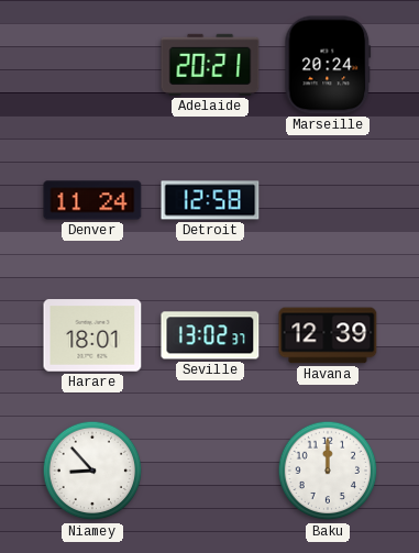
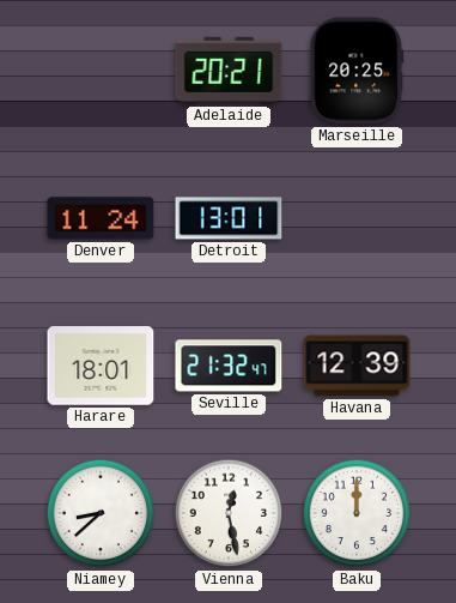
Marseille: 20:24 -> 20:25
Detroit: 12:58 -> 13:01
Seville: 13:02 -> 21:32
Niamey: 8:53 -> 8:38
Vienna: none -> 12:28
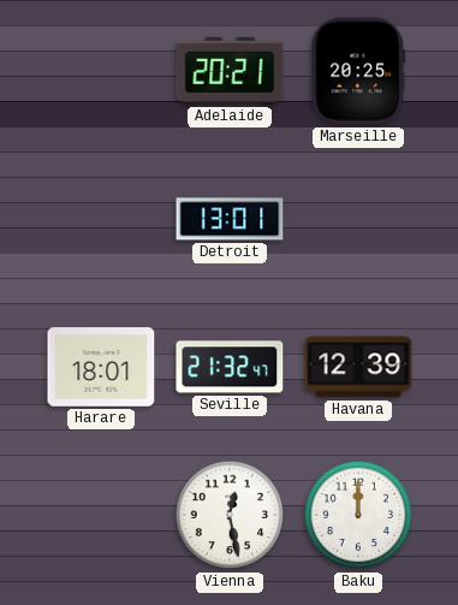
Denver: 11:24 -> none
Niamey: 8:38 -> none
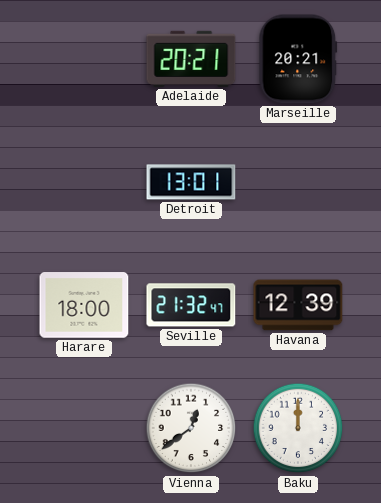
Marseille: 20:25 -> 20:21
Harare: 18:01 -> 18:00
Vienna: 12:28 -> 12:39
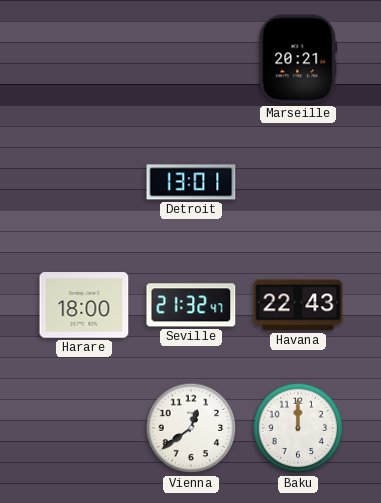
Adelaide: 20:21 -> none
Havana: 12:39 -> 22:43
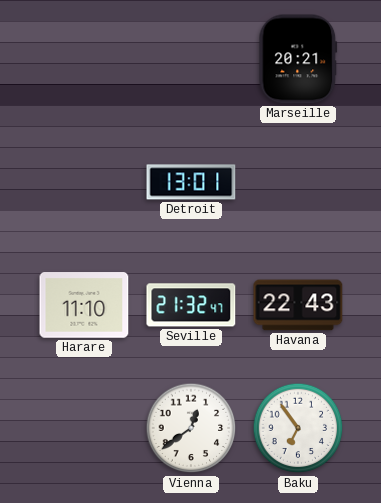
Harare: 18:00 -> 11:10
Baku: 12:00 -> 6:54
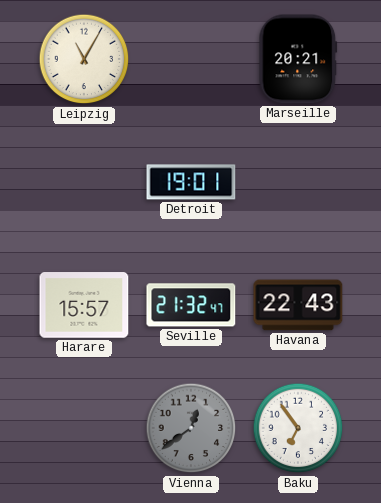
Leipzig: none -> 11:05
Detroit: 13:01 -> 19:01
Harare: 11:10 -> 15:57
Vienna dial: white -> grey
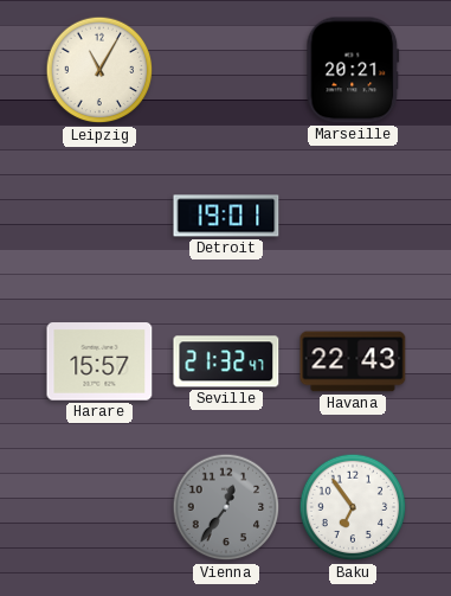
Vienna: 12:39 -> 12:36
